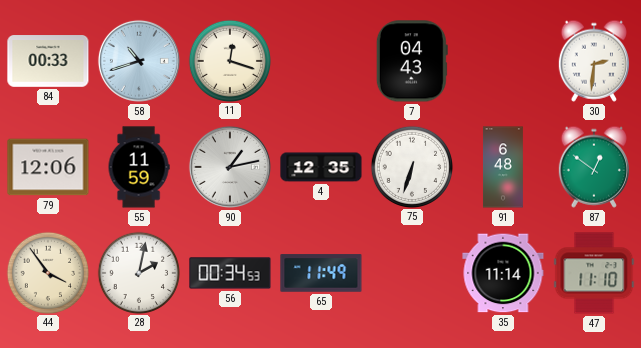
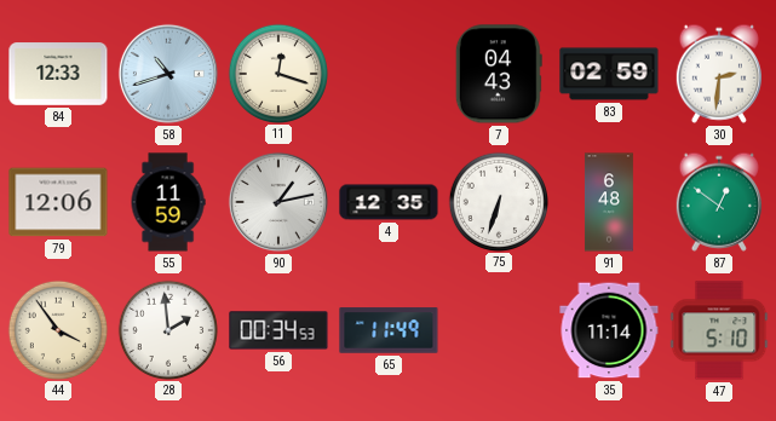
84: 00:33 -> 12:33
83: none -> 02:59
28: 2:02 -> 1:59
47: 11:10 -> 5:10
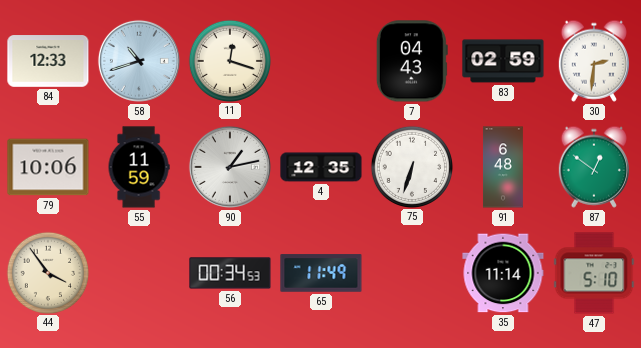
79: 12:06 -> 10:06
28: 1:59 -> none
